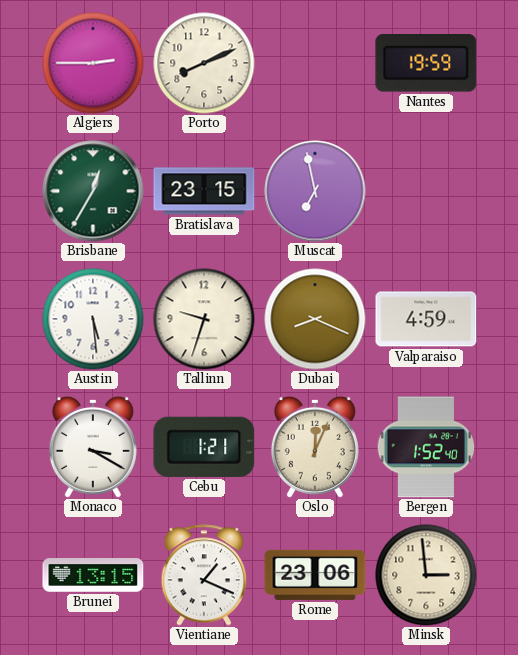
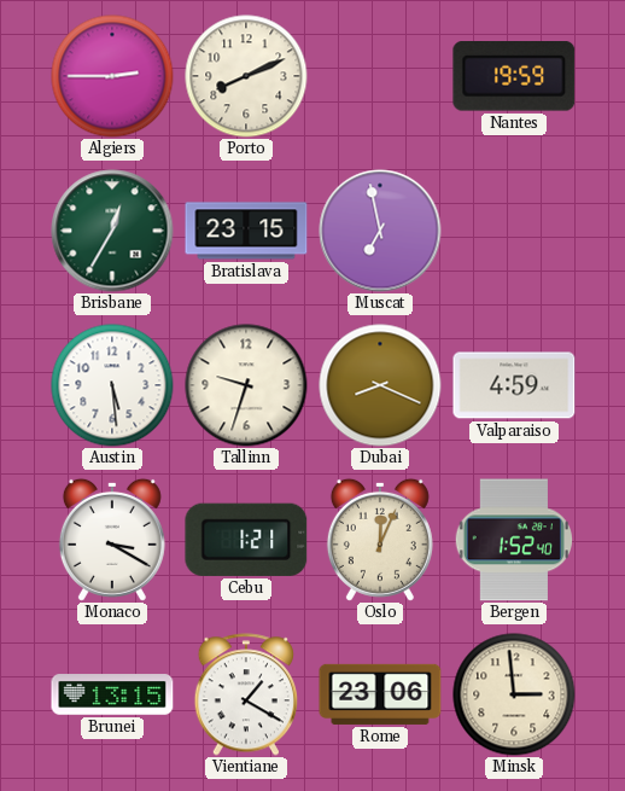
Vientiane: 1:19 -> 1:20
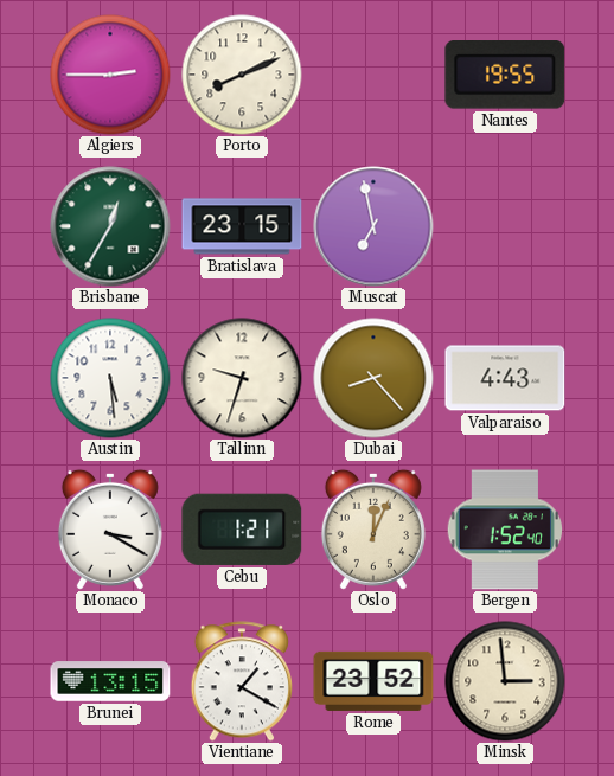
Nantes: 19:59 -> 19:55
Dubai: 8:19 -> 8:23
Valparaiso: 4:59 -> 4:43
Rome: 23:06 -> 23:52
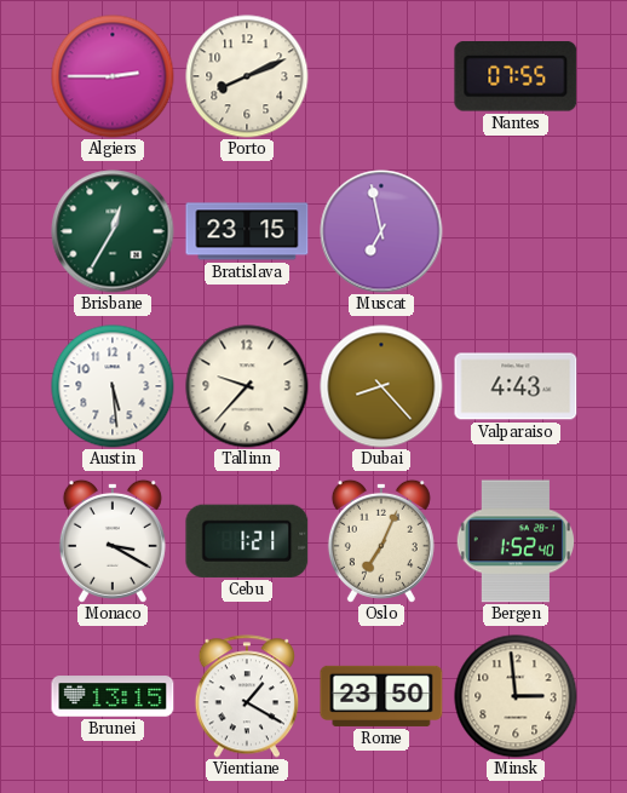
Nantes: 19:55 -> 07:55
Tallinn: 9:33 -> 9:37
Oslo: 12:04 -> 7:04
Rome: 23:52 -> 23:50
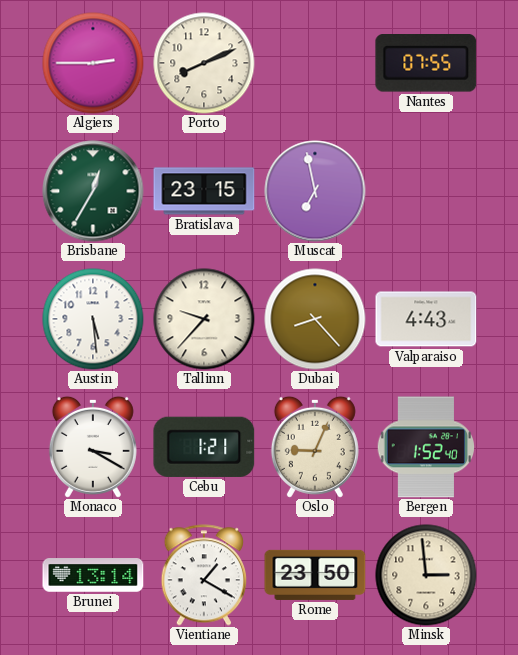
Oslo: 7:04 -> 9:04
Brunei: 13:15 -> 13:14
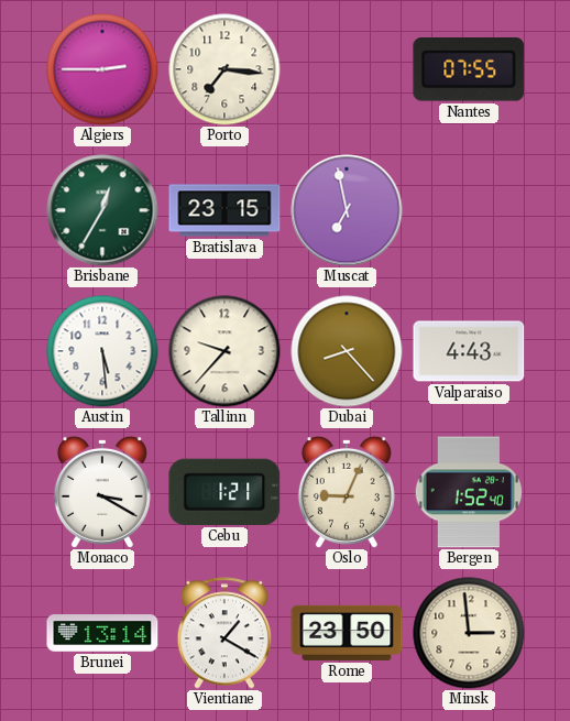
Porto: 8:11 -> 7:16
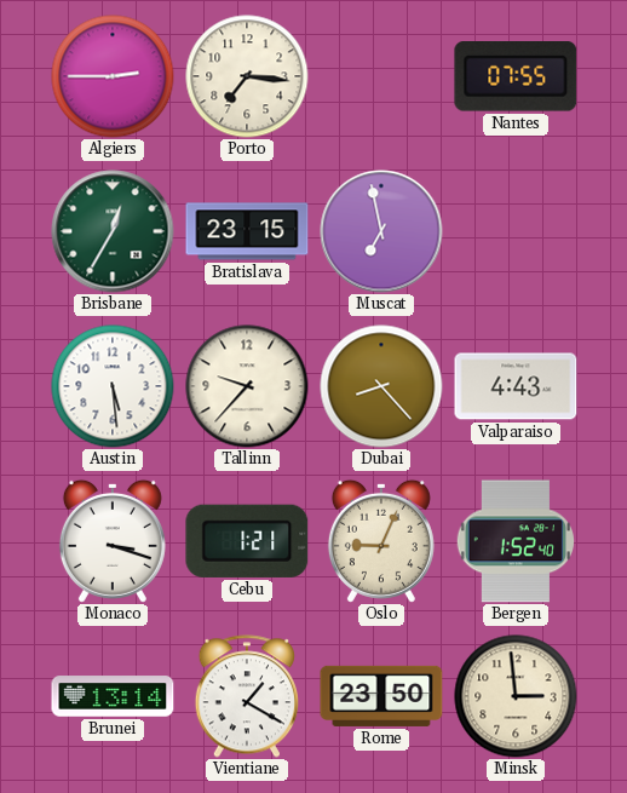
Monaco: 3:20 -> 3:18
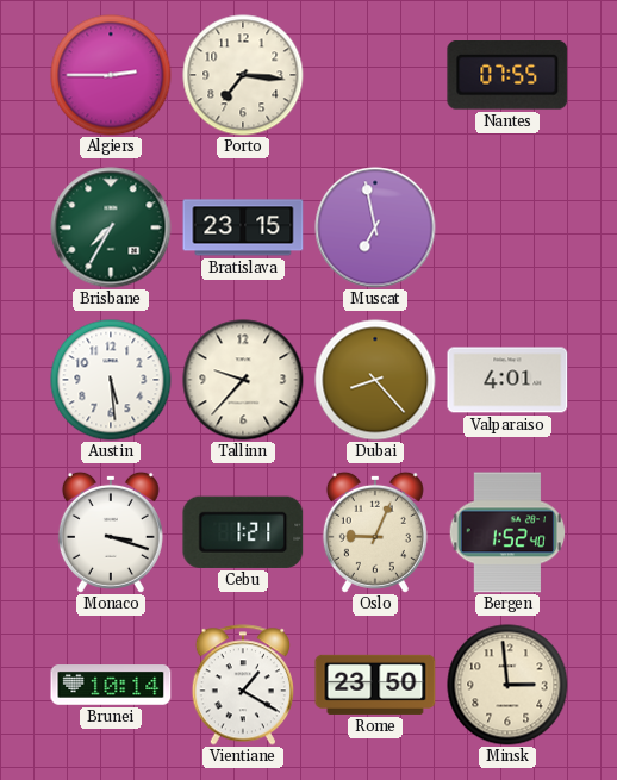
Brisbane: 12:35 -> 7:35
Valparaiso: 4:43 -> 4:01
Brunei: 13:14 -> 10:14
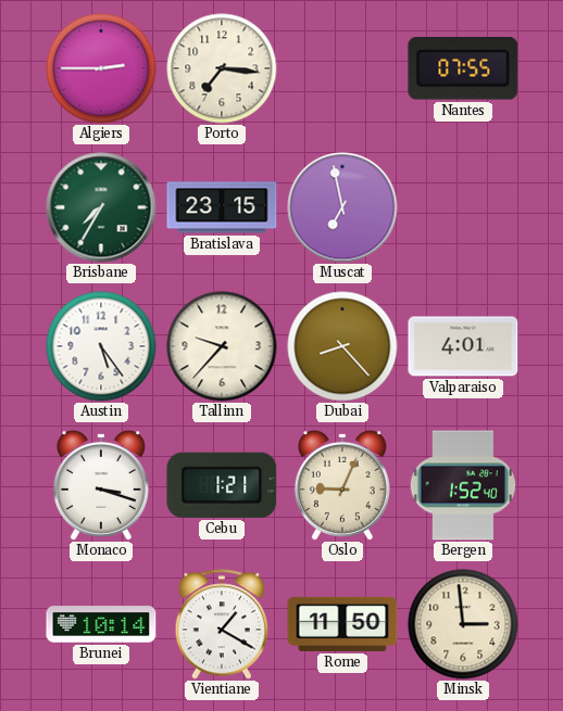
Austin: 5:29 -> 5:24
Rome: 23:50 -> 11:50
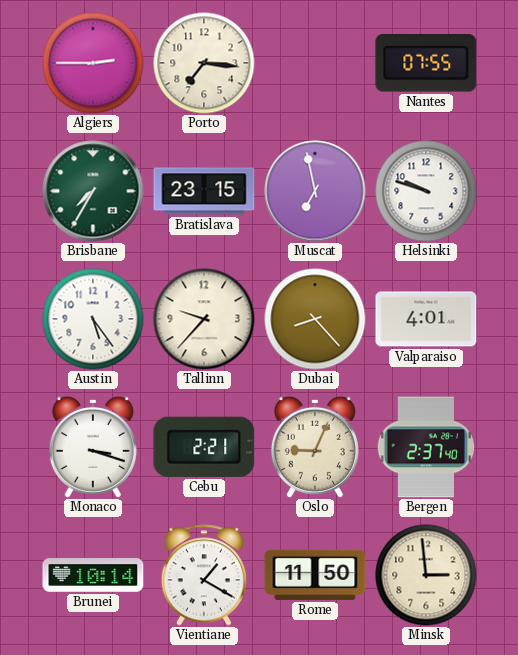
Helsinki: none -> 9:48
Cebu: 1:21 -> 2:21
Bergen: 1:52 -> 2:37
